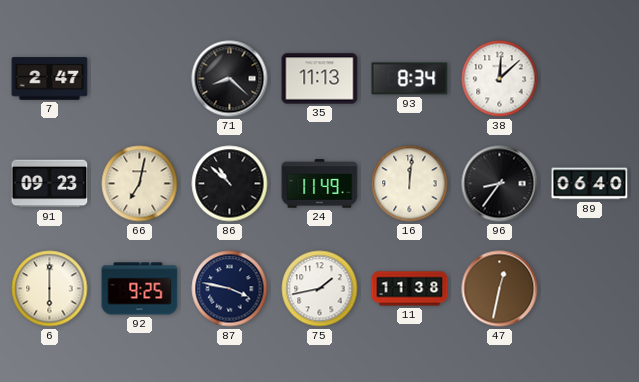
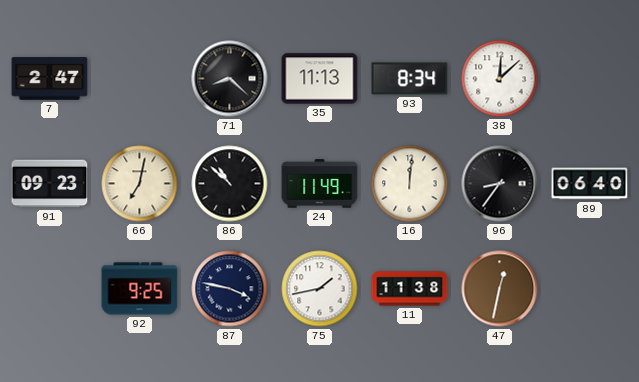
6: 6:00 -> none
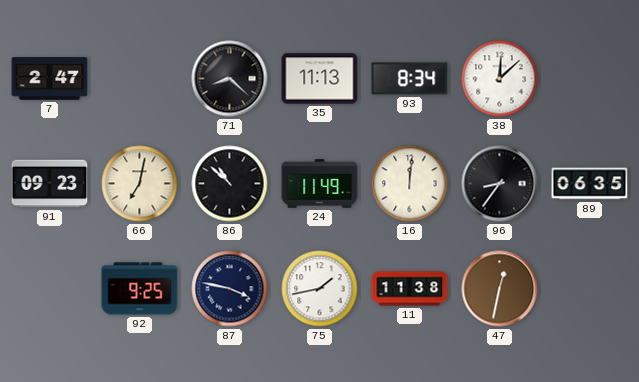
89: 06:40 -> 06:35
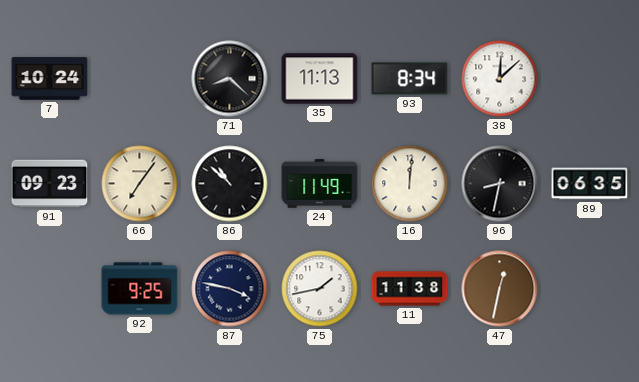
7: 2:47 -> 10:24
66: 7:02 -> 7:06
96: 8:36 -> 8:32
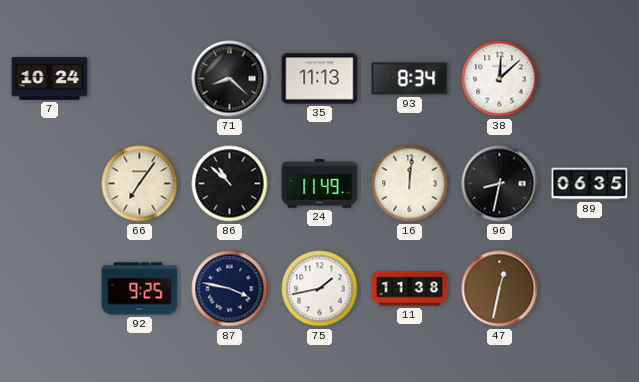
91: 09:23 -> none
